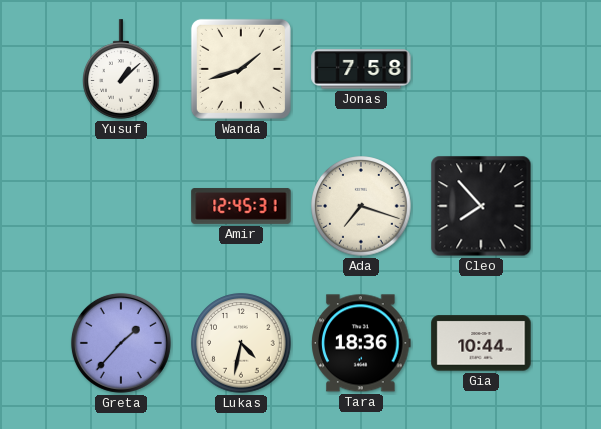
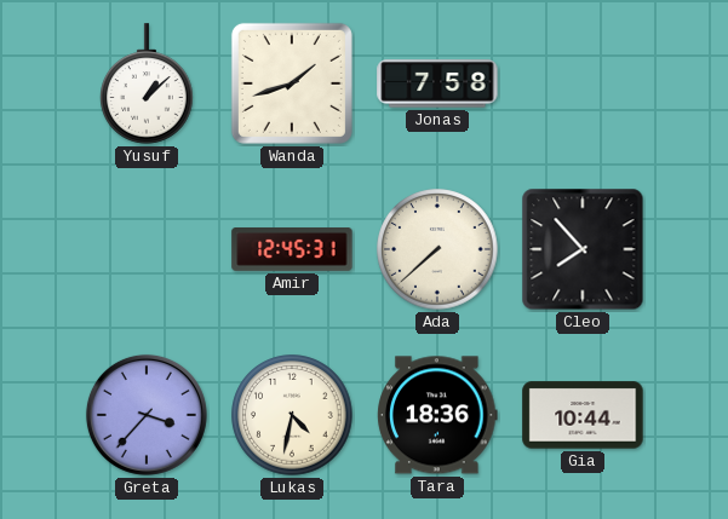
Ada: 7:18 -> 7:38
Greta: 1:37 -> 3:37
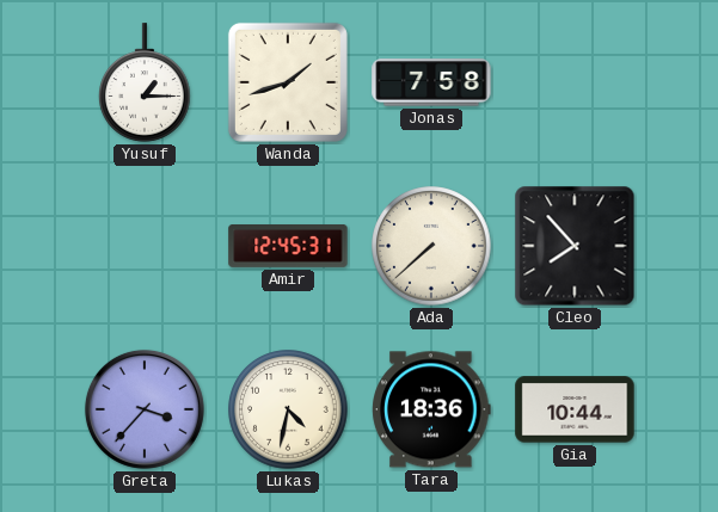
Yusuf: 1:08 -> 1:15
